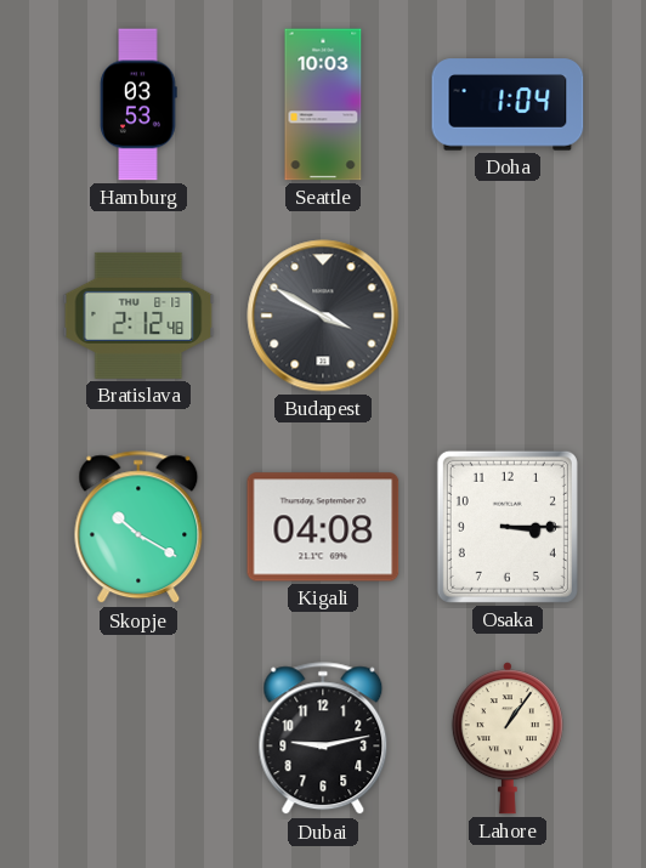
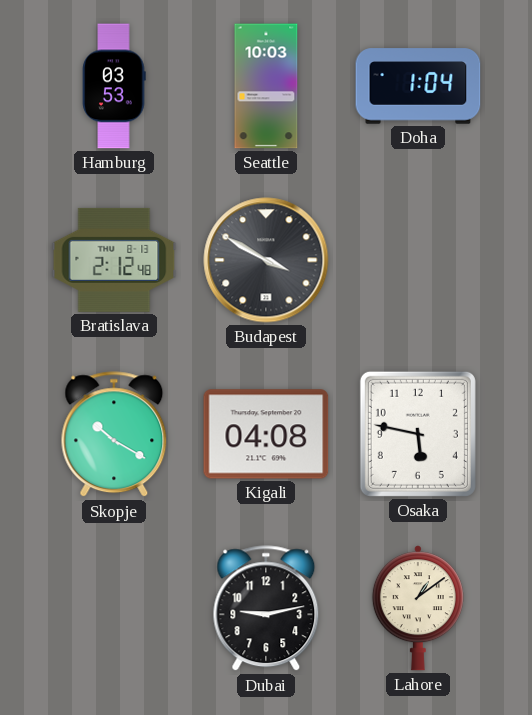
Osaka: 3:15 -> 5:47
Lahore: 1:06 -> 1:09
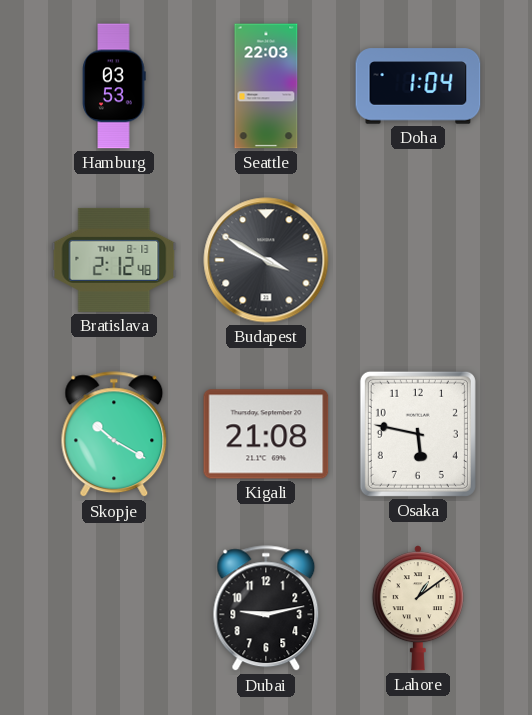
Seattle: 10:03 -> 22:03
Kigali: 04:08 -> 21:08
